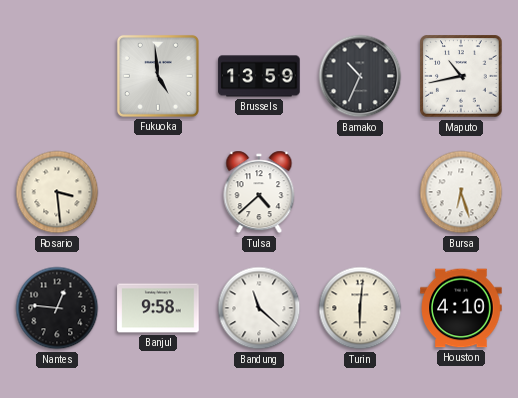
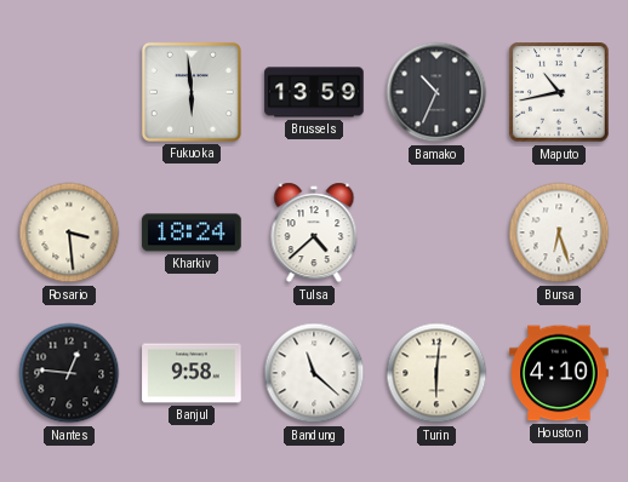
Fukuoka: 4:59 -> 5:59
Kharkiv: none -> 18:24
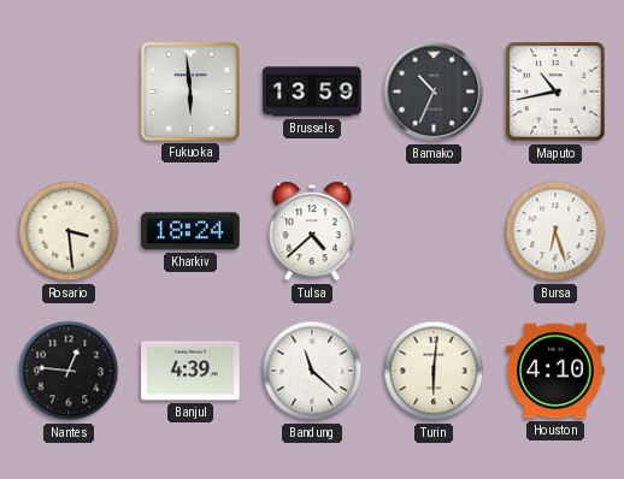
Banjul: 9:58 -> 4:39
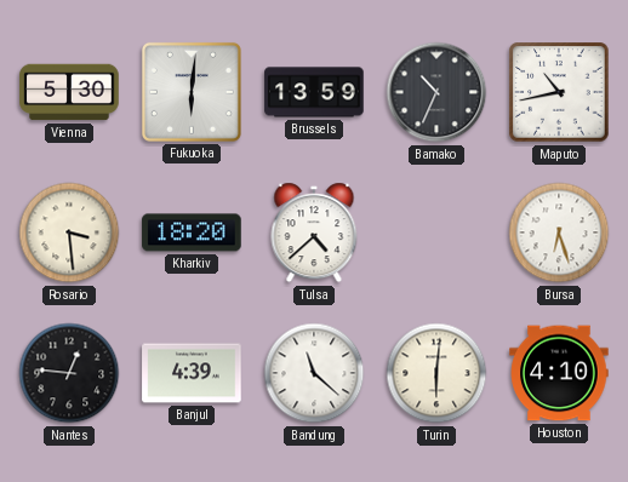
Vienna: none -> 5:30
Fukuoka: 5:59 -> 6:01
Kharkiv: 18:24 -> 18:20
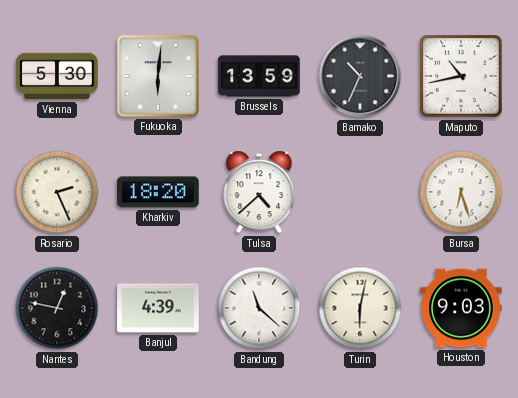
Rosario: 3:29 -> 2:26
Nantes: 12:46 -> 12:47
Turin: 6:01 -> 6:02
Houston: 4:10 -> 9:03
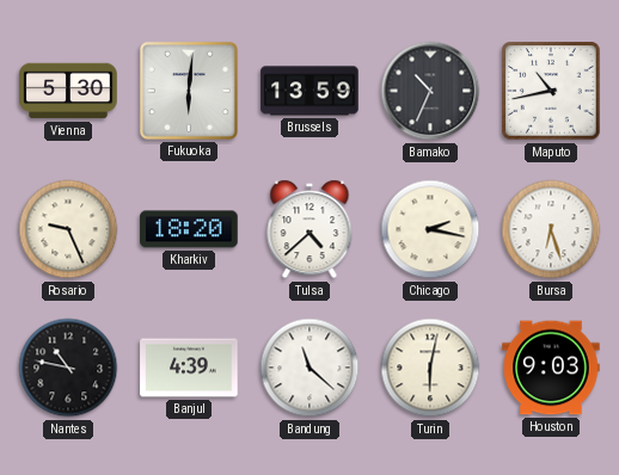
Rosario: 2:26 -> 9:26
Chicago: none -> 2:17
Nantes: 12:47 -> 10:47
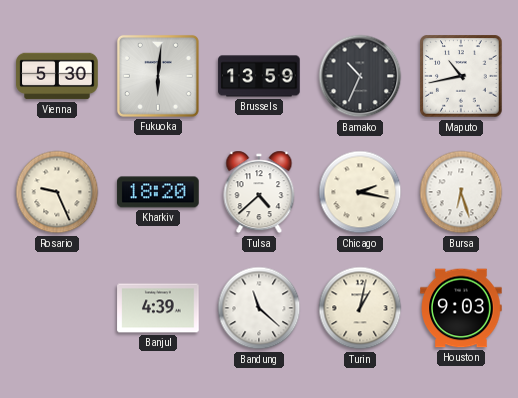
Nantes: 10:47 -> none
Turin: 6:02 -> 1:02
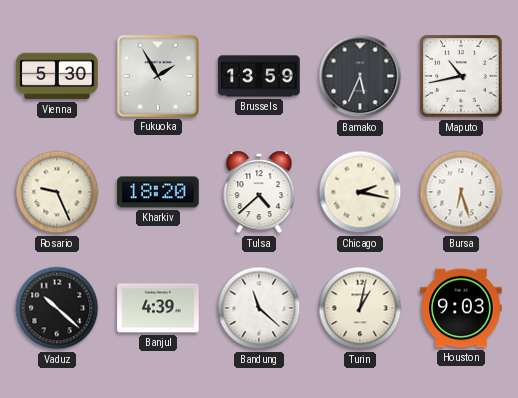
Fukuoka: 6:01 -> 1:55
Bamako: 10:34 -> 5:34
Vaduz: none -> 10:22
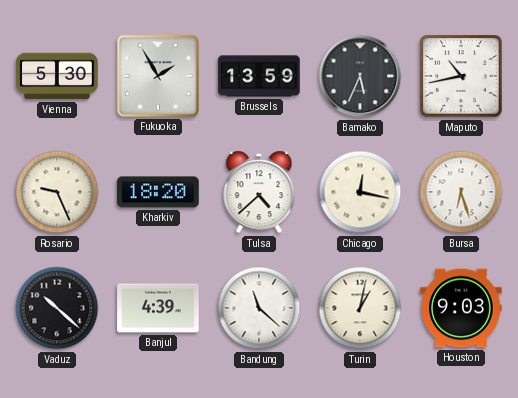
Chicago: 2:17 -> 12:17
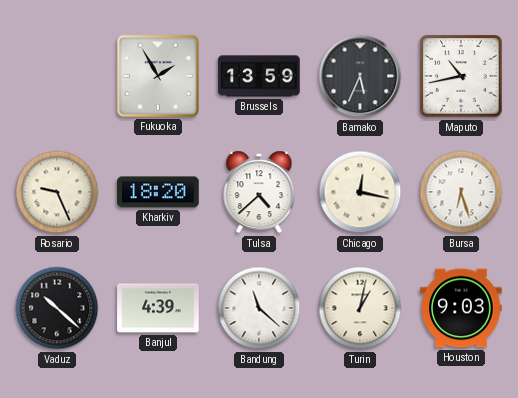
Vienna: 5:30 -> none
